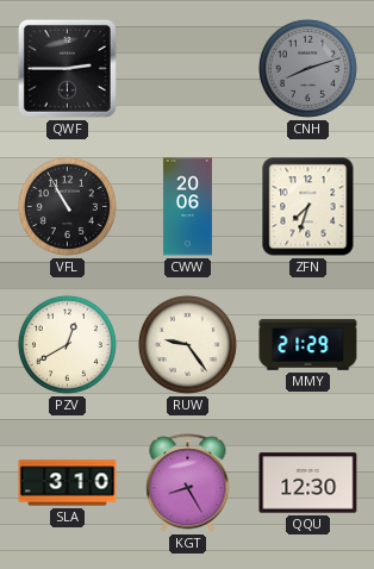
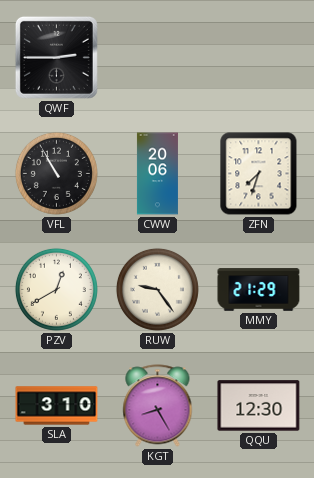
CNH: 8:12 -> none
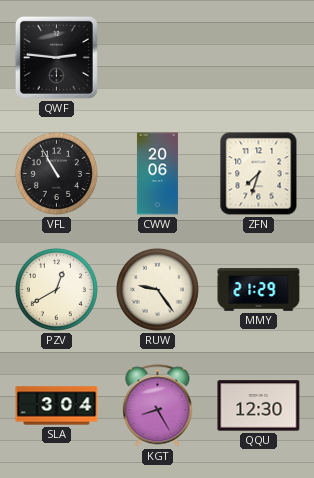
QWF: 2:45 -> 2:46
SLA: 3:10 -> 3:04
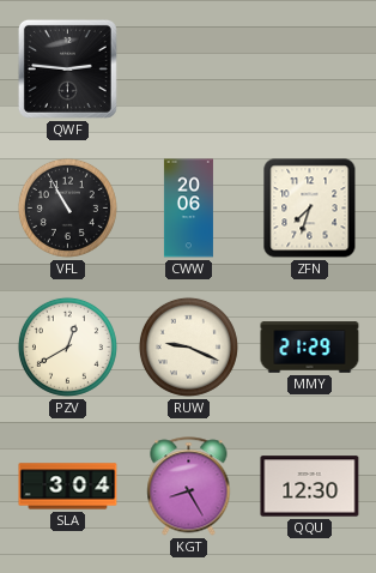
RUW: 9:24 -> 9:19
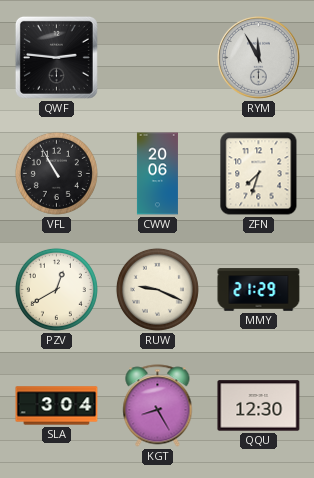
RYM: none -> 11:55
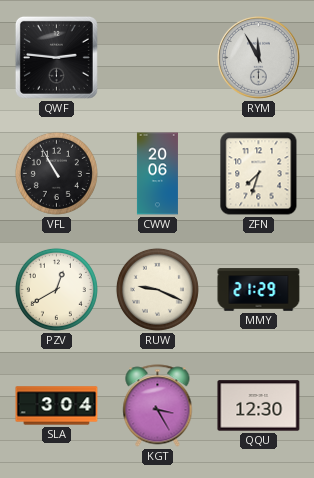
KGT: 8:25 -> 3:25
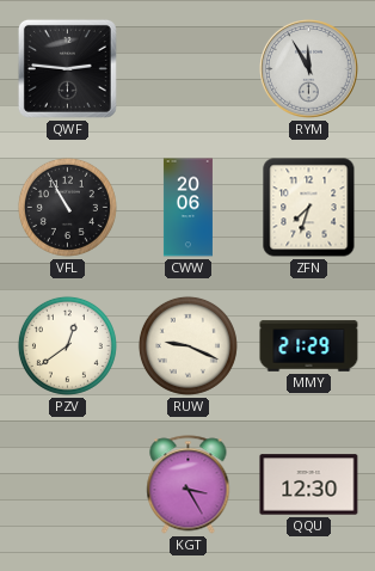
PZV: 12:40 -> 12:39
SLA: 3:04 -> none
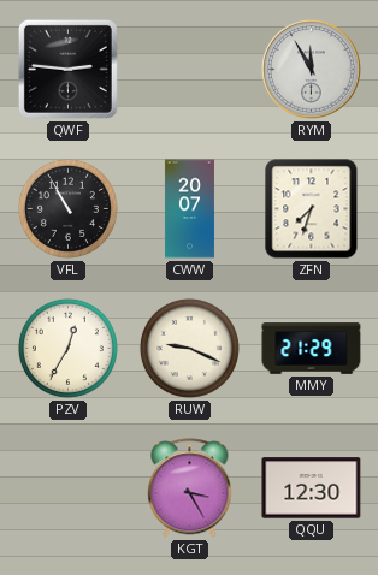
CWW: 20:06 -> 20:07
PZV: 12:39 -> 12:35
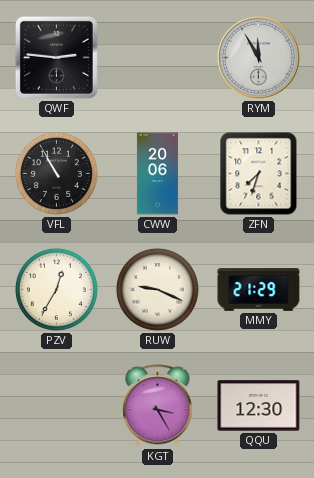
CWW: 20:07 -> 20:06
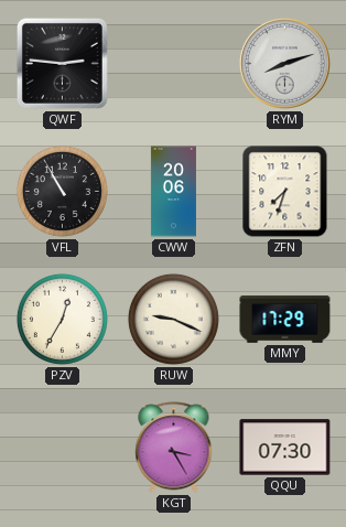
RYM: 11:55 -> 8:12
MMY: 21:29 -> 17:29
QQU: 12:30 -> 07:30
